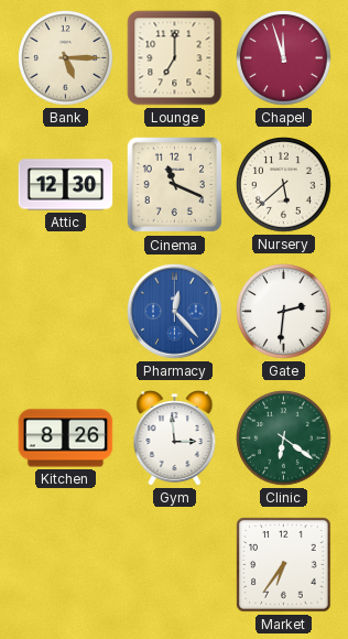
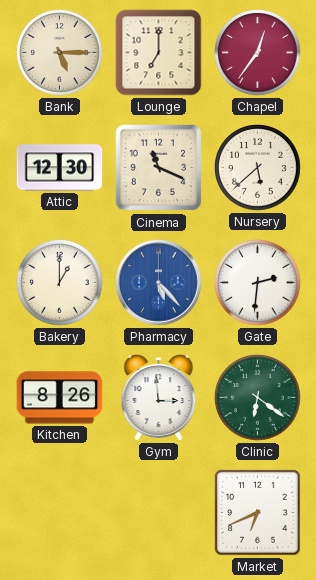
Chapel: 11:57 -> 12:36
Bakery: none -> 1:00
Pharmacy: 12:23 -> 5:23
Market: 6:36 -> 6:41
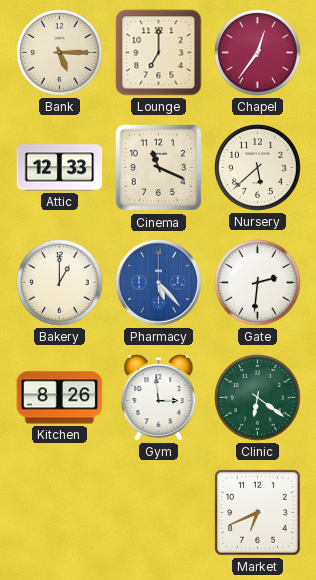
Attic: 12:30 -> 12:33
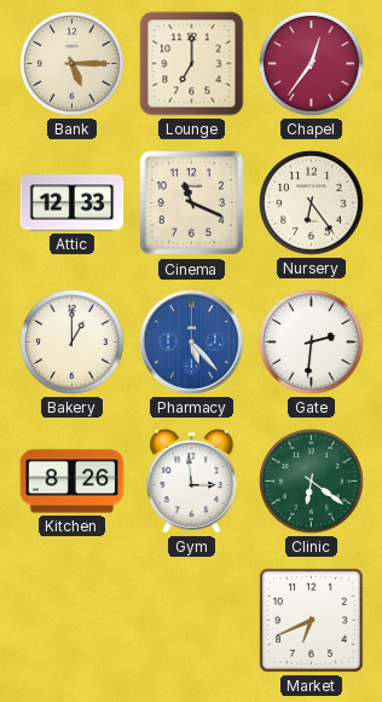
Nursery: 5:38 -> 6:24
